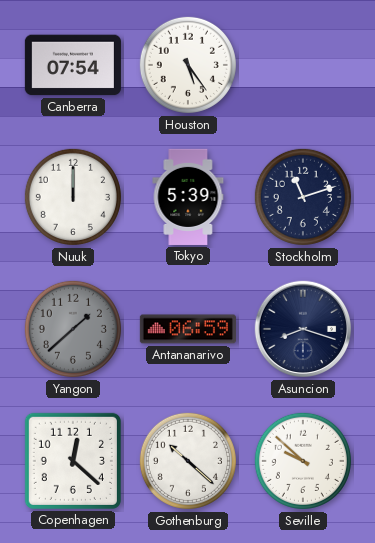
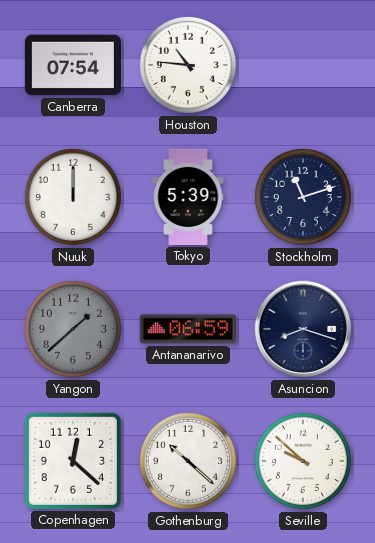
Houston: 5:24 -> 10:46
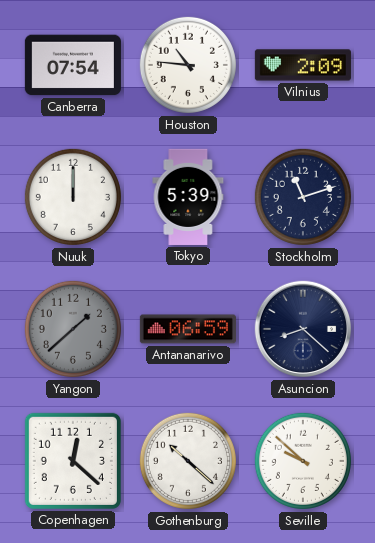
Vilnius: none -> 2:09
Asuncion: 8:18 -> 8:22
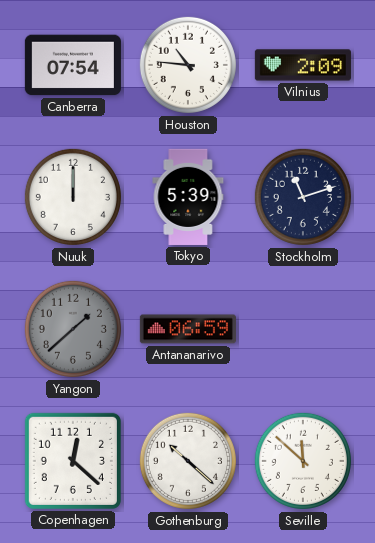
Asuncion: 8:22 -> none
Seville: 9:52 -> 11:52
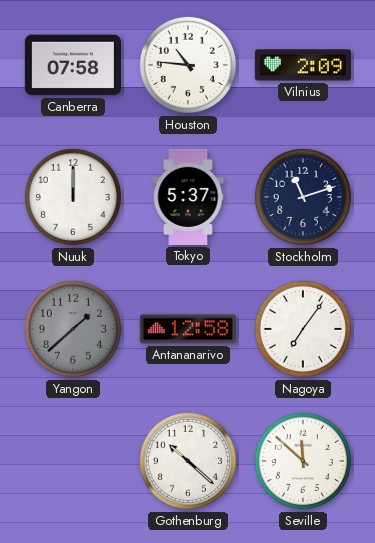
Canberra: 07:54 -> 07:58
Tokyo: 5:39 -> 5:37
Antananarivo: 06:59 -> 12:58
Nagoya: none -> 7:06
Copenhagen: 12:22 -> none
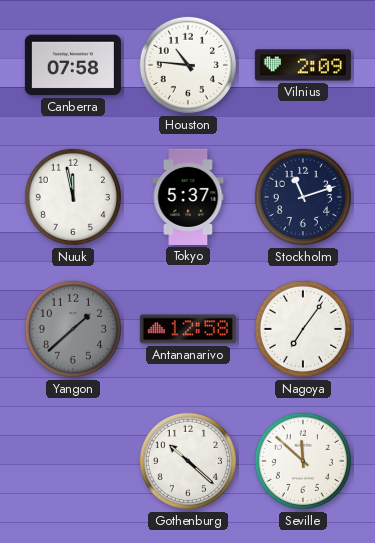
Nuuk: 12:00 -> 11:58
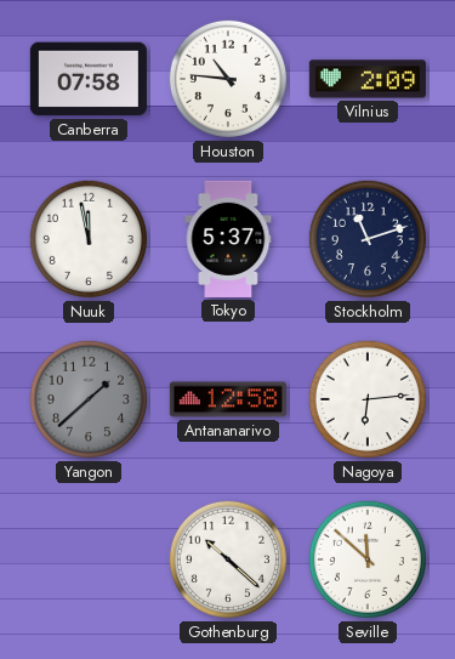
Nagoya: 7:06 -> 6:14
